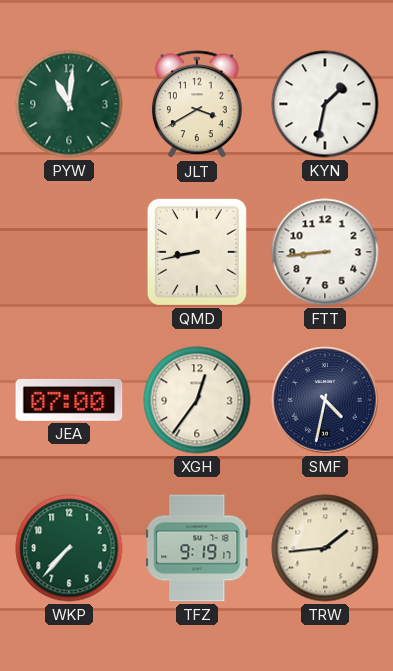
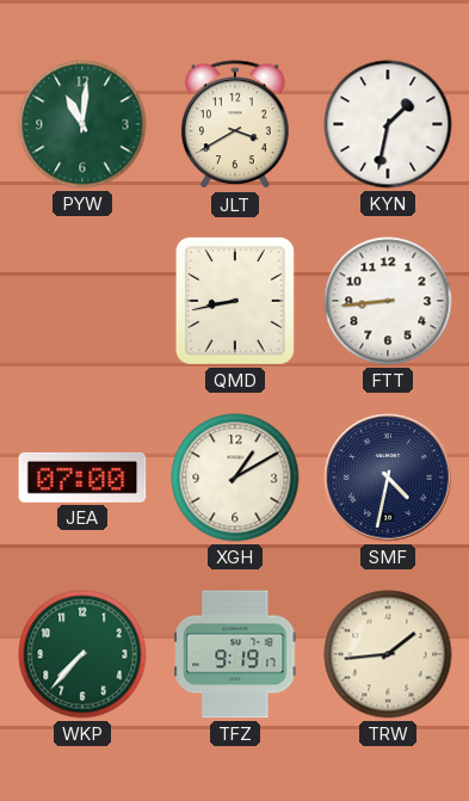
XGH: 12:36 -> 1:10
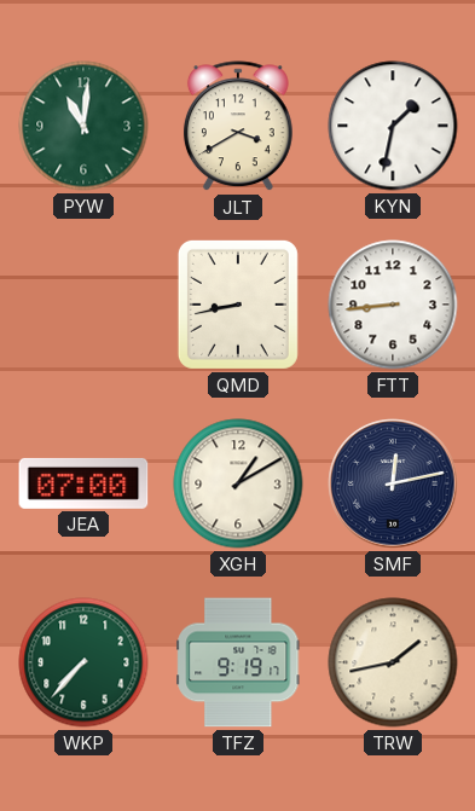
SMF: 4:32 -> 12:13
TRW: 1:44 -> 1:43
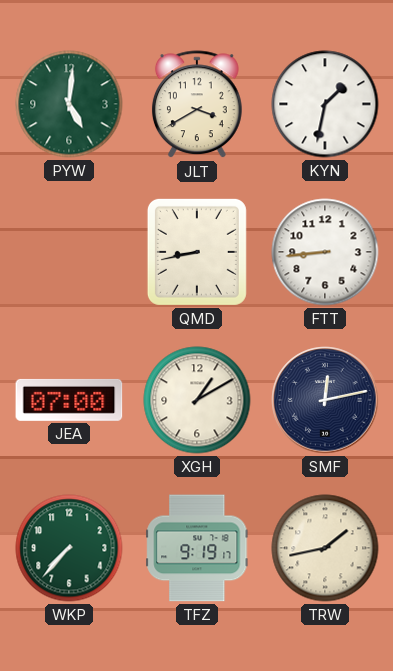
PYW: 11:01 -> 5:01
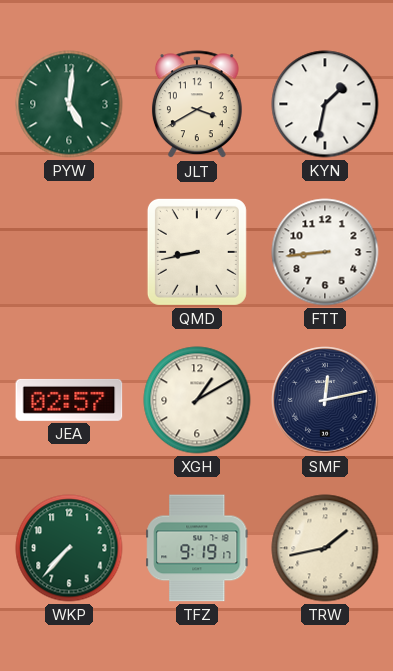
JEA: 07:00 -> 02:57
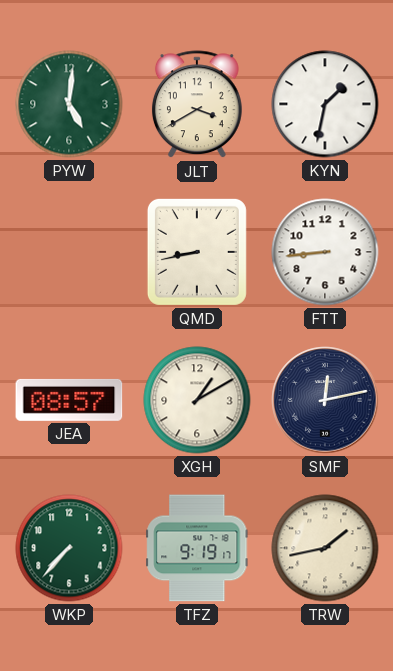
JEA: 02:57 -> 08:57
